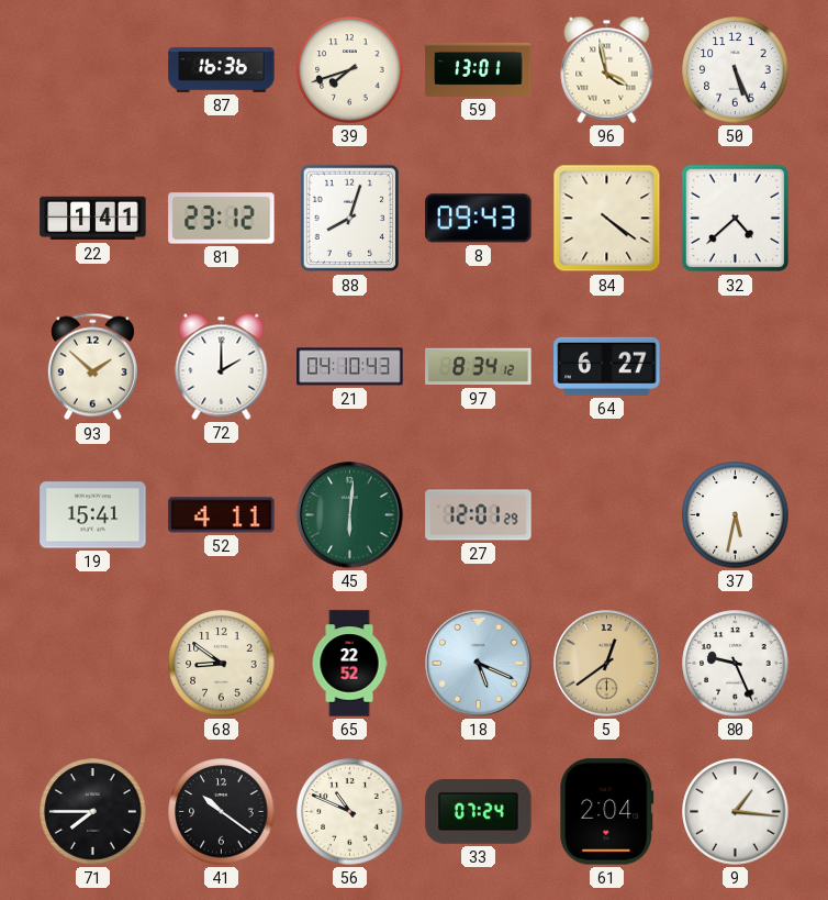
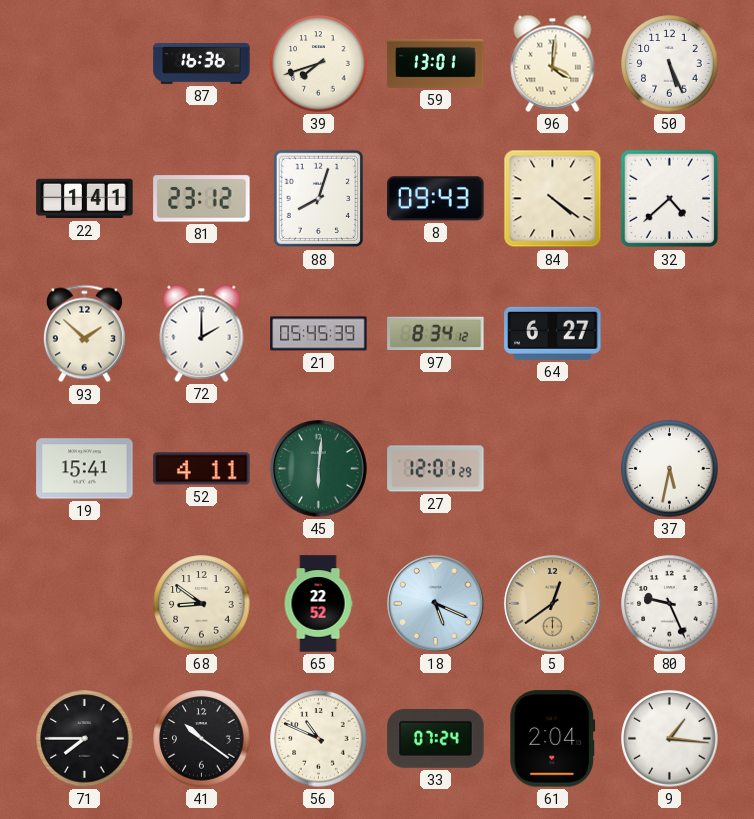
96: 3:58 -> 4:01
21: 04:10 -> 05:45
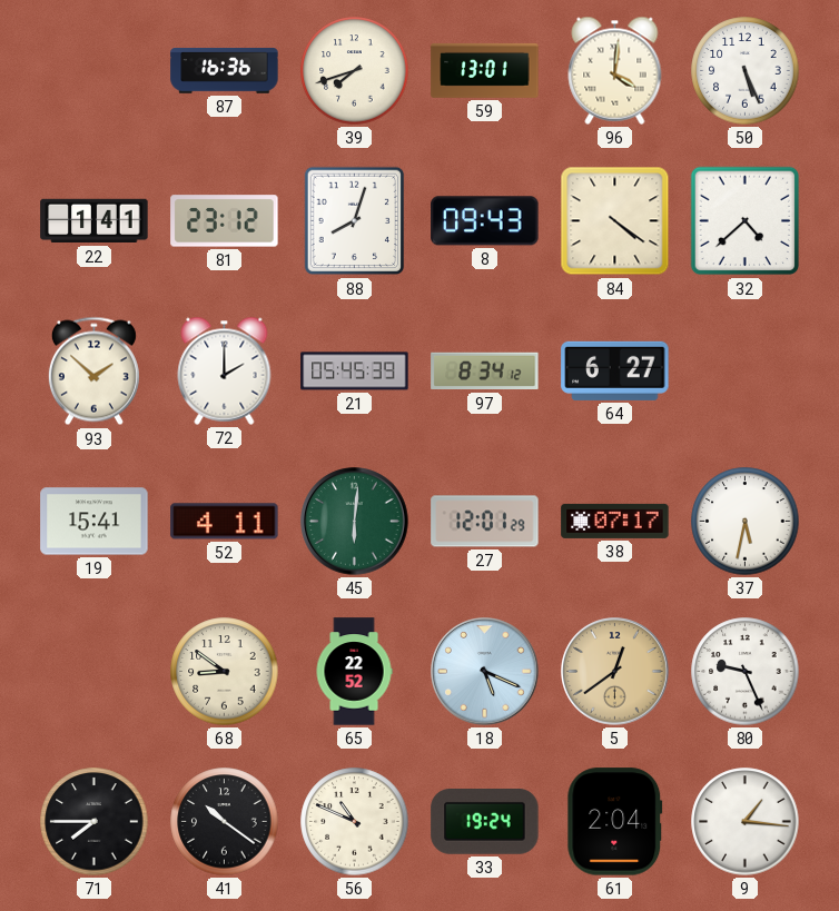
38: none -> 07:17
33: 07:24 -> 19:24
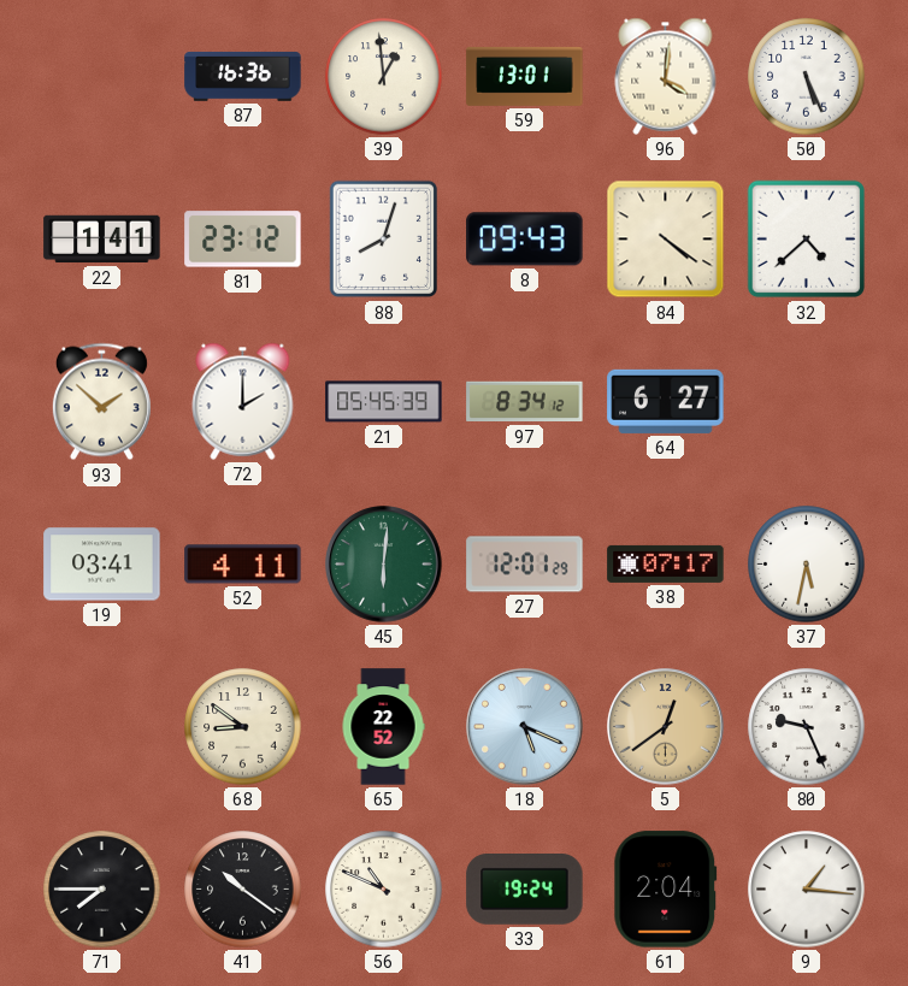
39: 7:42 -> 12:59
19: 15:41 -> 03:41
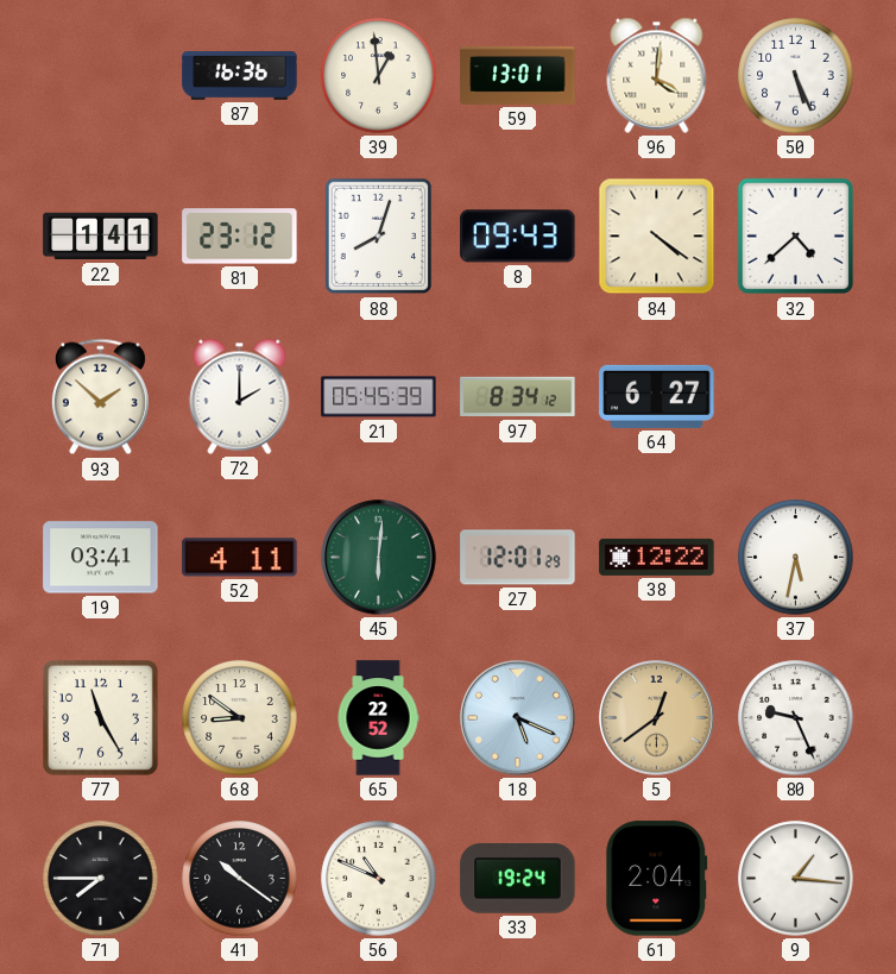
38: 07:17 -> 12:22
77: none -> 11:25
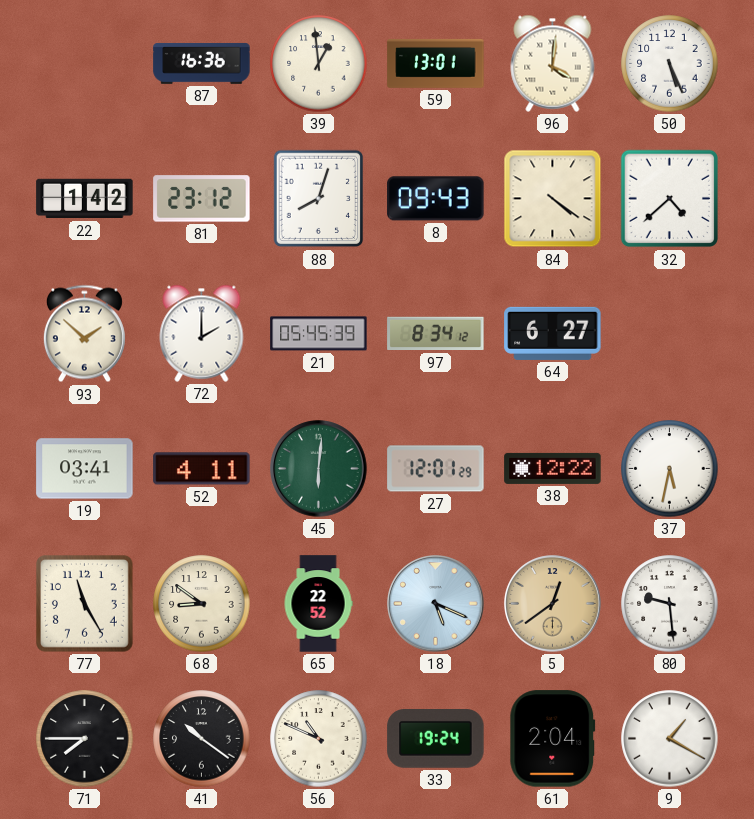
22: 1:41 -> 1:42
80: 9:26 -> 9:29
9: 1:16 -> 1:20
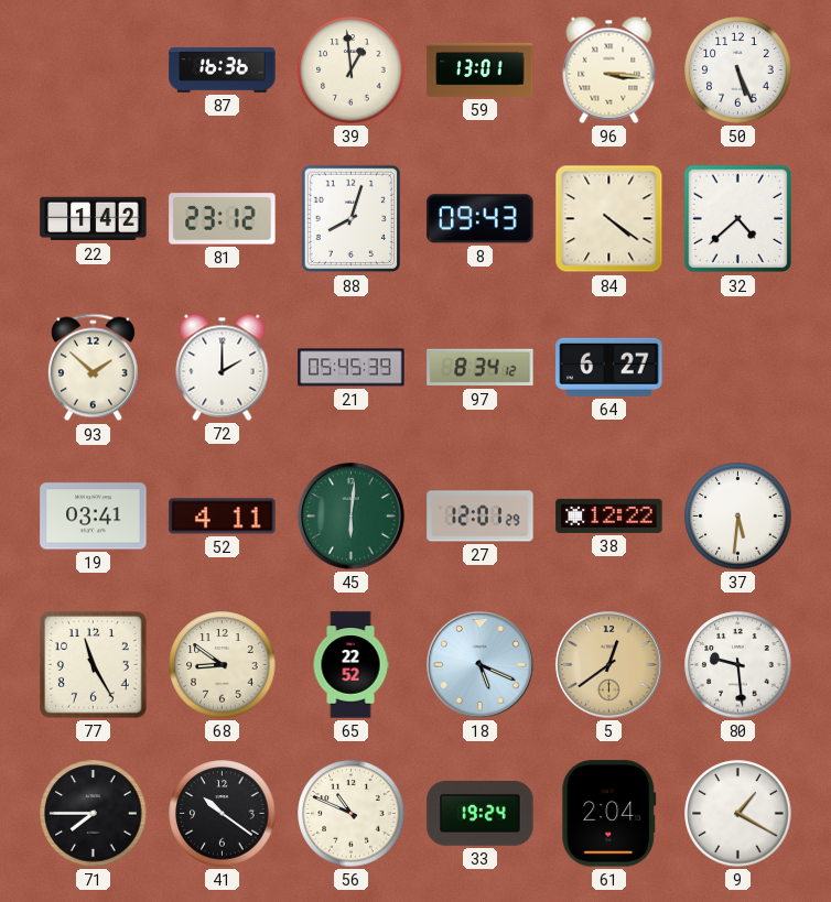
96: 4:01 -> 3:16
37: 5:32 -> 5:31
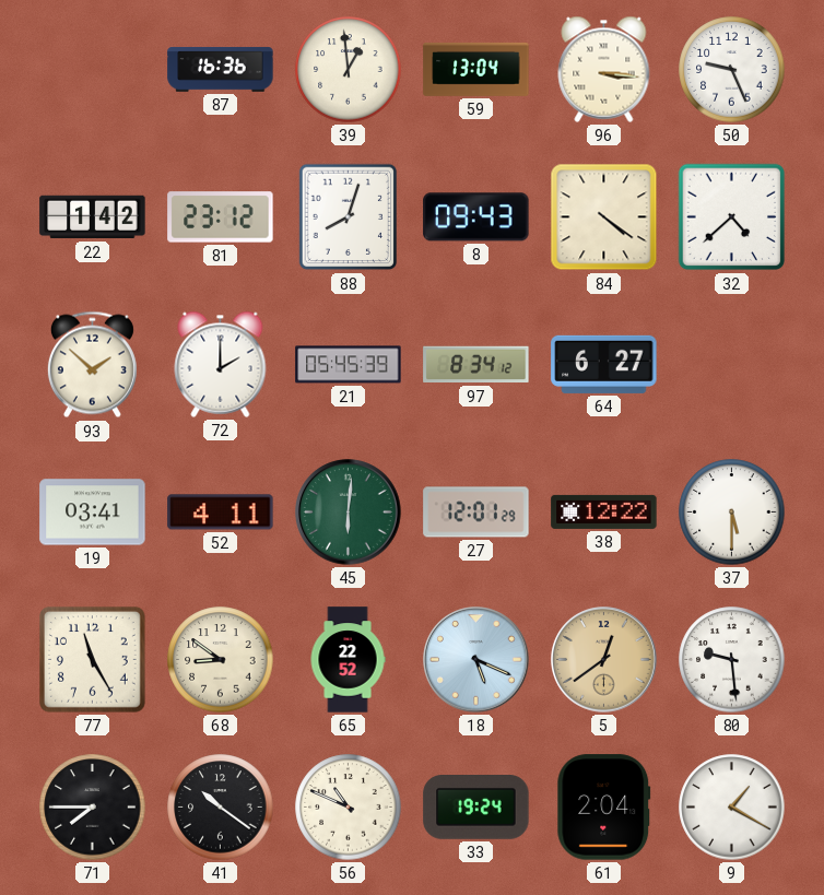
59: 13:01 -> 13:04
50: 5:26 -> 9:26
37: 5:31 -> 5:30
